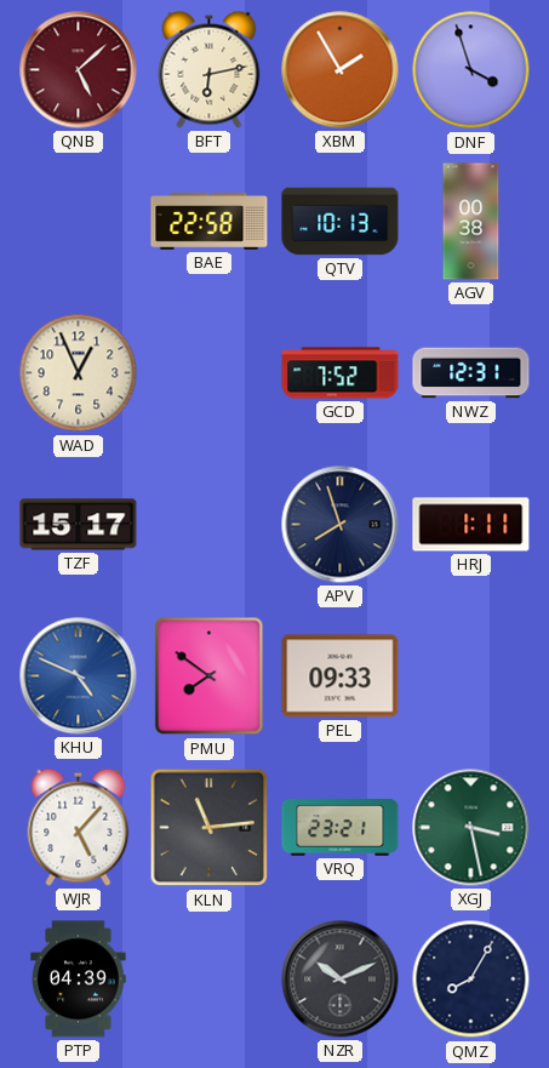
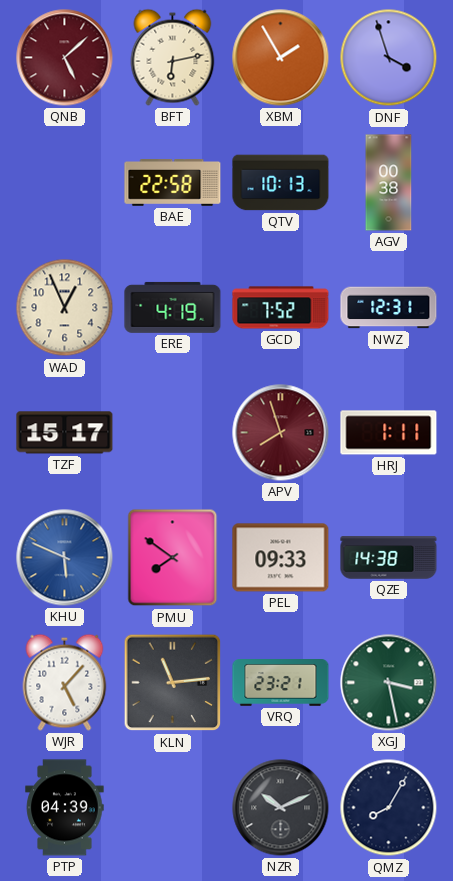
ERE: none -> 4:19
APV dial: navy -> burgundy
KHU: 4:49 -> 5:49
QZE: none -> 14:38
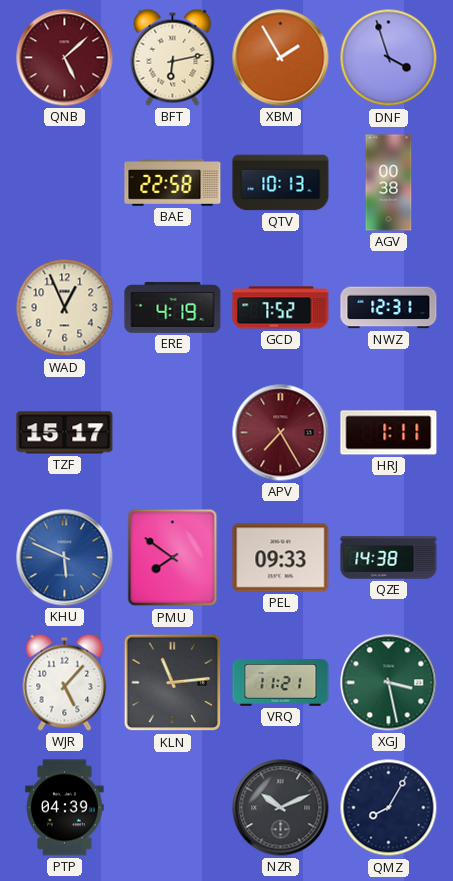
APV: 7:57 -> 7:25
VRQ: 23:21 -> 11:21
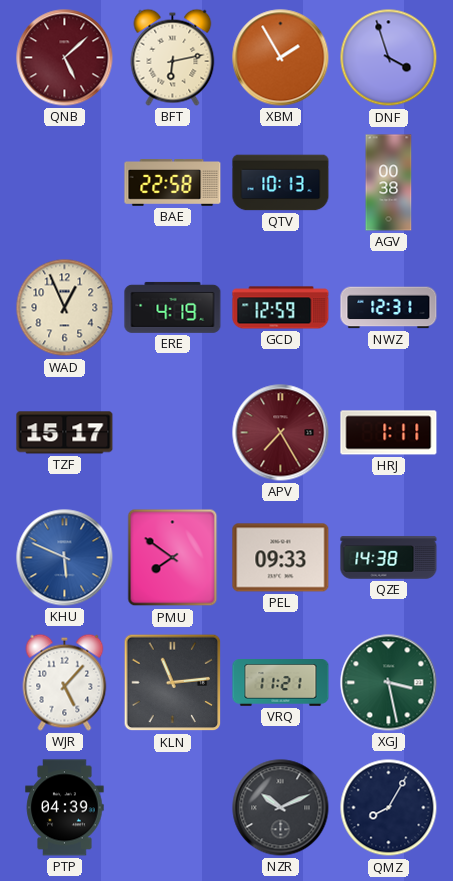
GCD: 7:52 -> 12:59
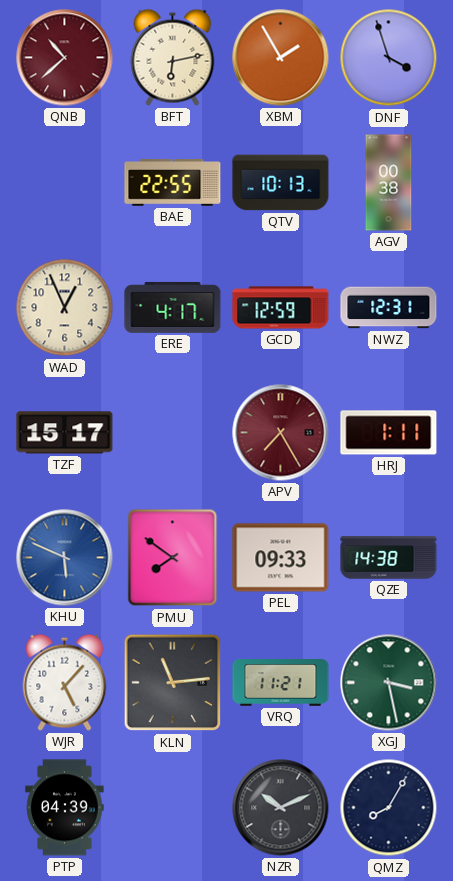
QNB: 5:08 -> 10:38
BAE: 22:58 -> 22:55
ERE: 4:19 -> 4:17
